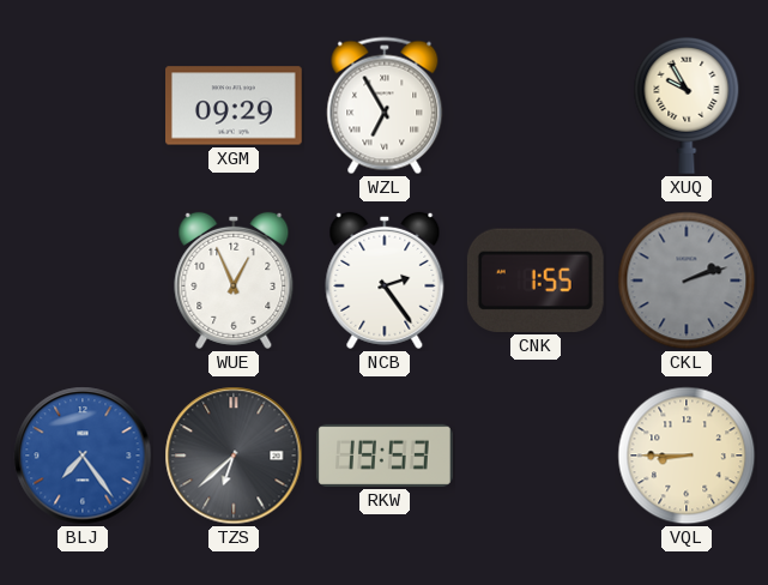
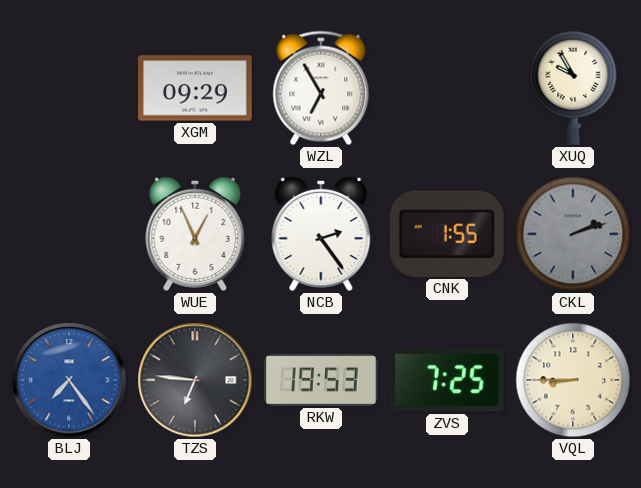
TZS: 6:38 -> 6:46
ZVS: none -> 7:25
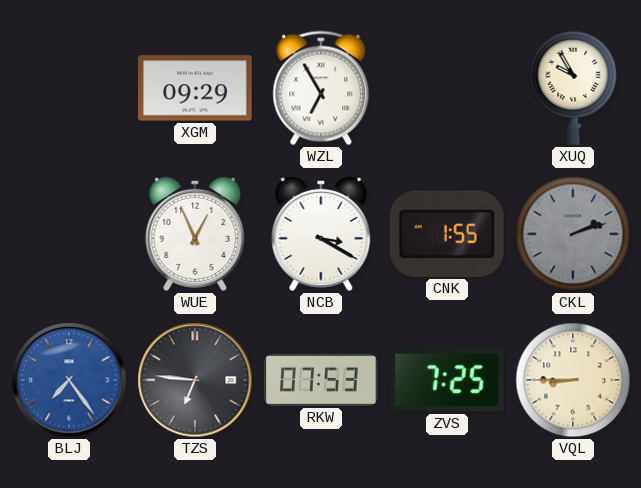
NCB: 2:24 -> 3:20
RKW: 19:53 -> 07:53
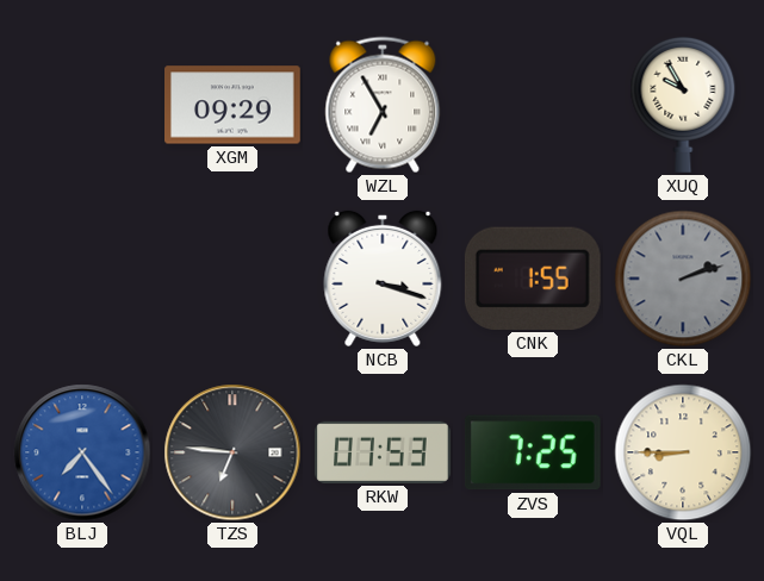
WUE: 12:56 -> none
NCB: 3:20 -> 3:18
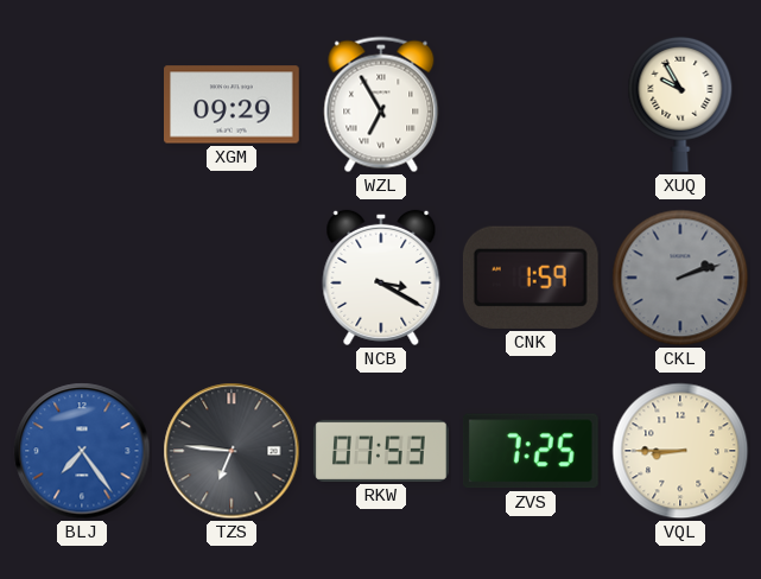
NCB: 3:18 -> 3:20
CNK: 1:55 -> 1:59
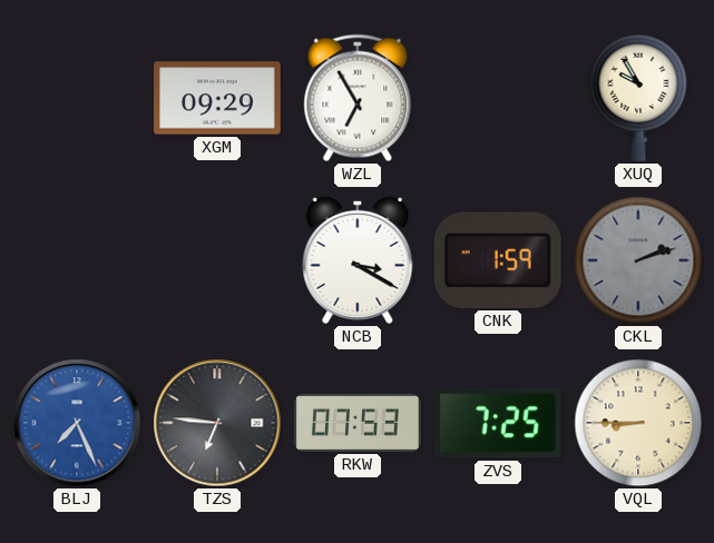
BLJ: 7:24 -> 7:26
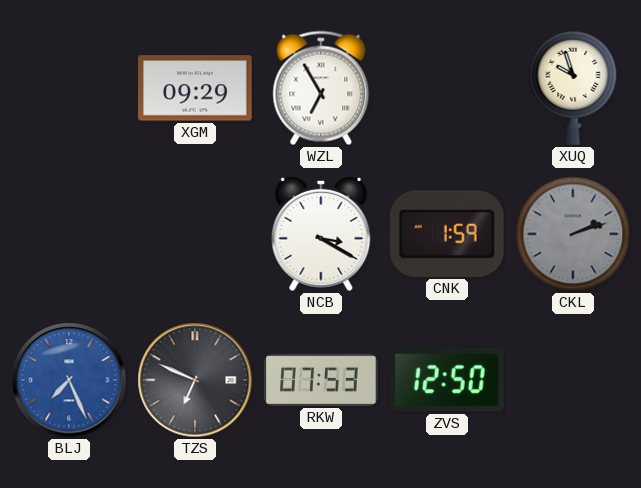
XUQ: 9:55 -> 9:57
TZS: 6:46 -> 6:49
ZVS: 7:25 -> 12:50
VQL: 8:45 -> none
